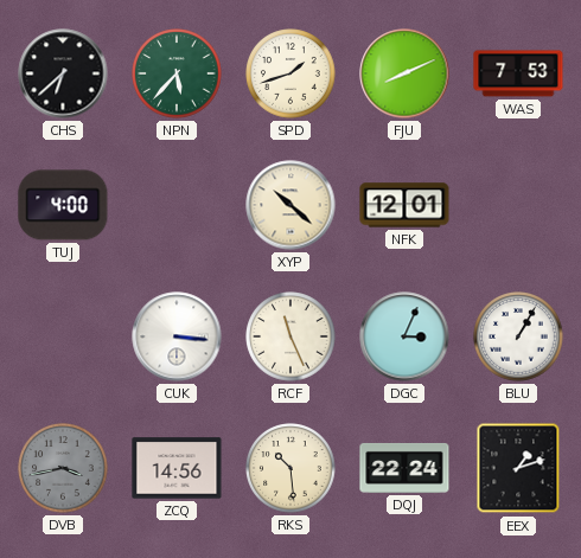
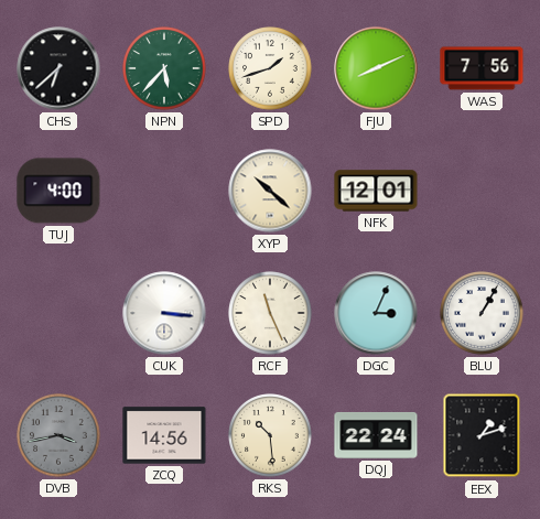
WAS: 7:53 -> 7:56
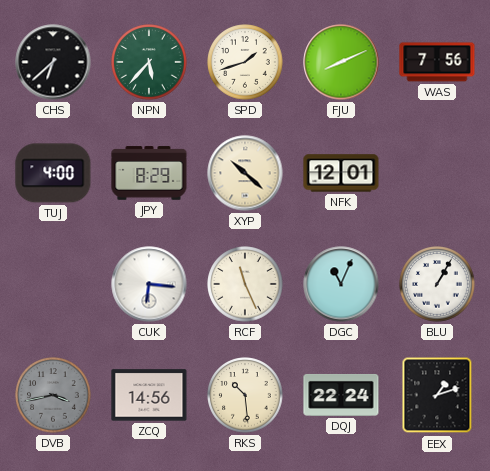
JPY: none -> 8:29
CUK: 3:16 -> 6:16
DGC: 3:04 -> 11:04
